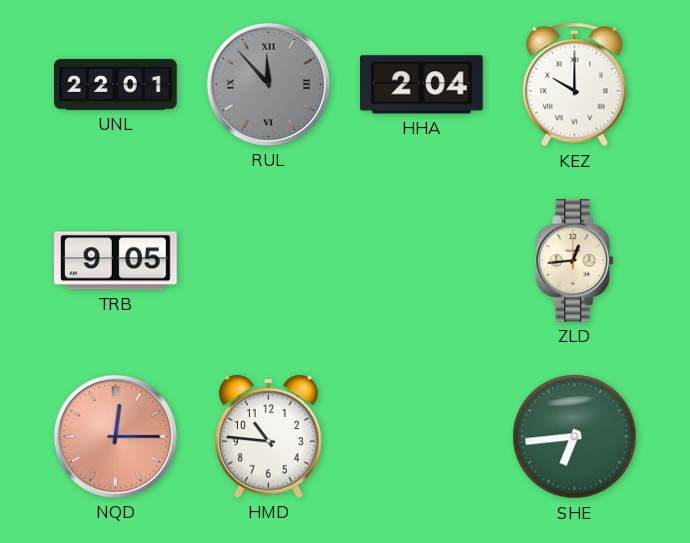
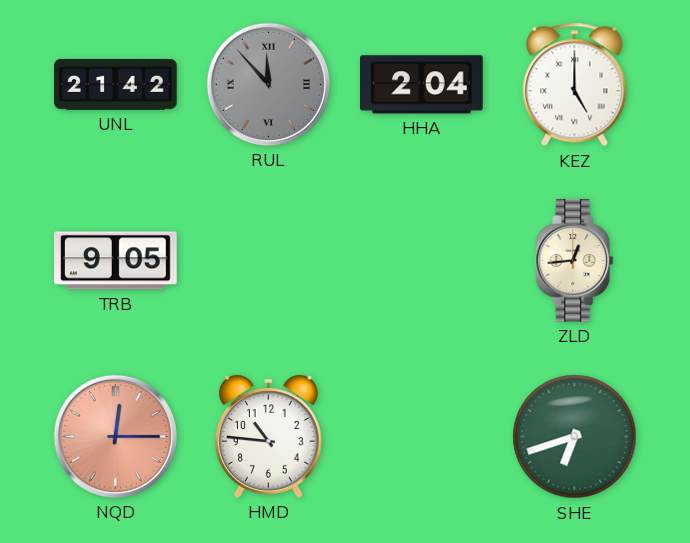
UNL: 22:01 -> 21:42
KEZ: 10:00 -> 5:00
SHE: 6:44 -> 6:42
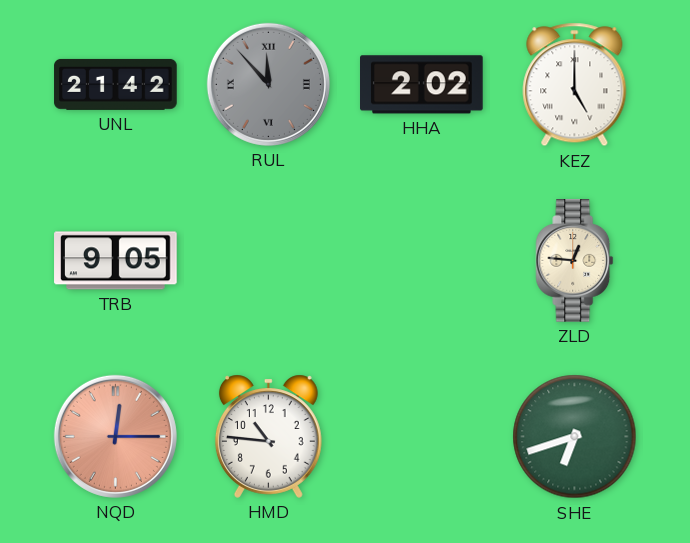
HHA: 2:04 -> 2:02
ZLD: 12:44 -> 12:46
